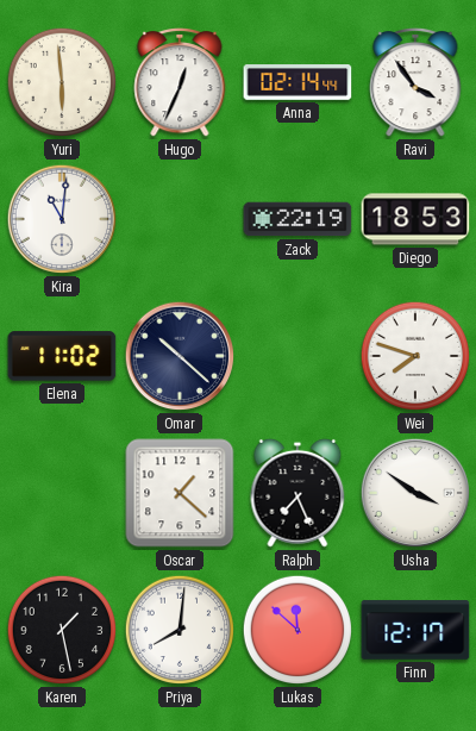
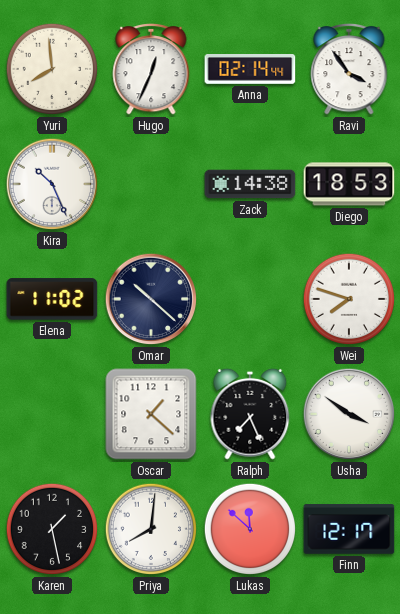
Yuri: 5:59 -> 7:59
Kira: 11:01 -> 10:26
Zack: 22:19 -> 14:38
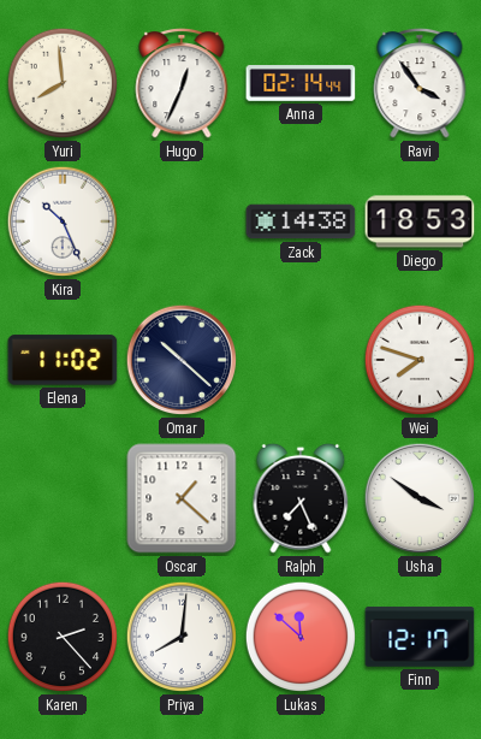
Karen: 1:28 -> 2:23
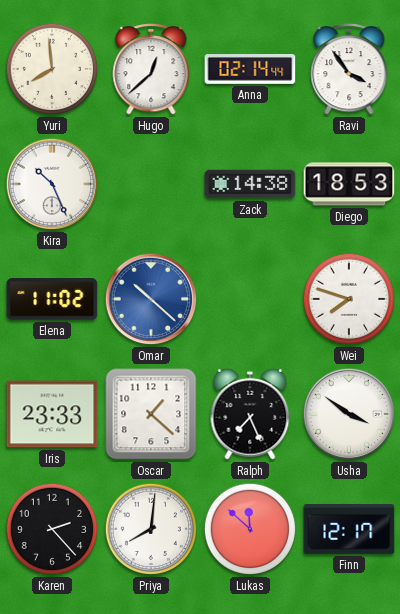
Hugo: 12:34 -> 12:38
Omar dial: navy -> blue
Iris: none -> 23:33
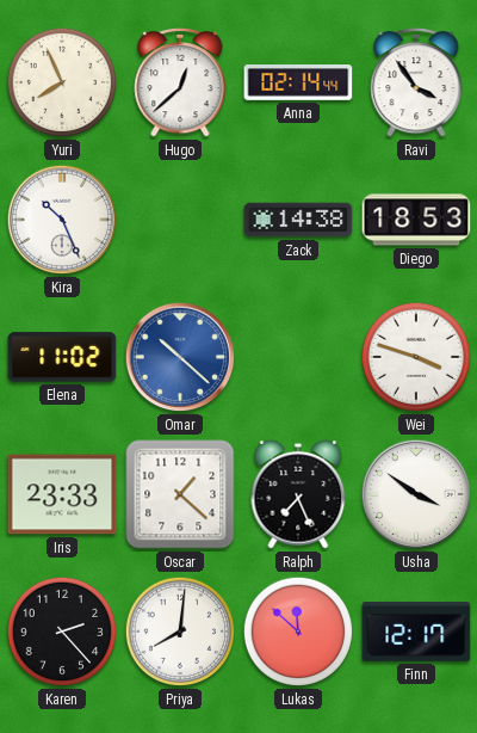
Yuri: 7:59 -> 7:56
Wei: 7:48 -> 3:48
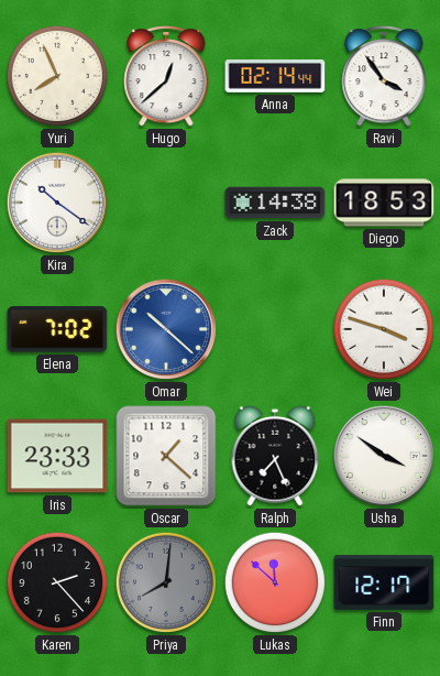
Kira: 10:26 -> 10:21
Elena: 11:02 -> 7:02
Priya dial: white -> grey
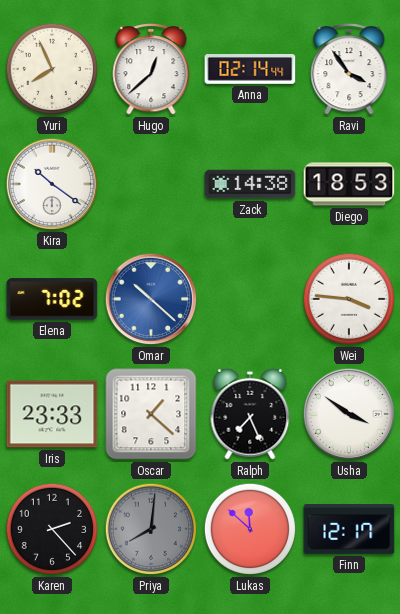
Wei: 3:48 -> 3:46
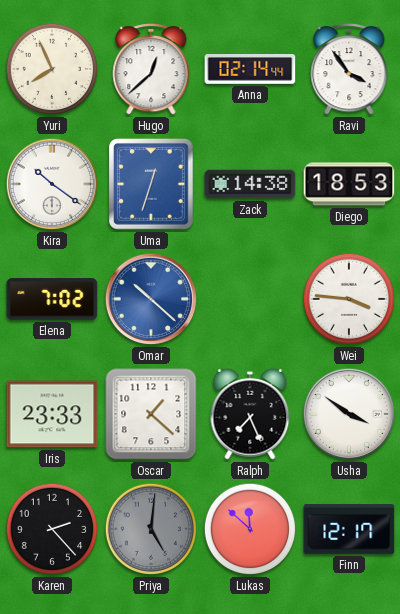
Uma: none -> 12:33
Priya: 8:01 -> 5:01
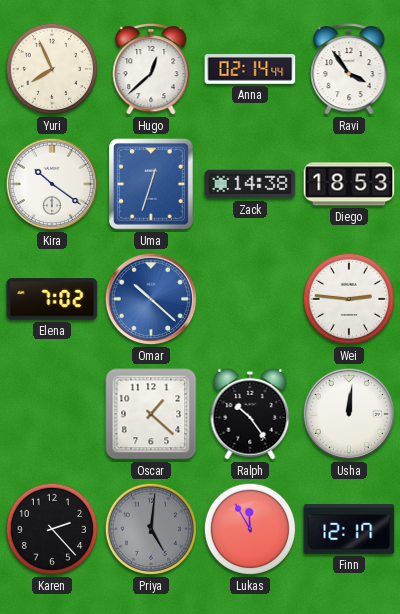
Wei: 3:46 -> 2:46
Iris: 23:33 -> none
Ralph: 7:26 -> 10:24
Usha: 3:51 -> 12:01
Lukas: 11:52 -> 11:55
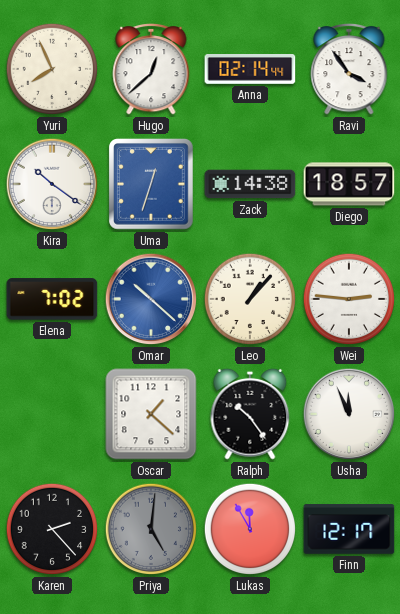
Diego: 18:53 -> 18:57
Leo: none -> 1:07
Usha: 12:01 -> 11:56
